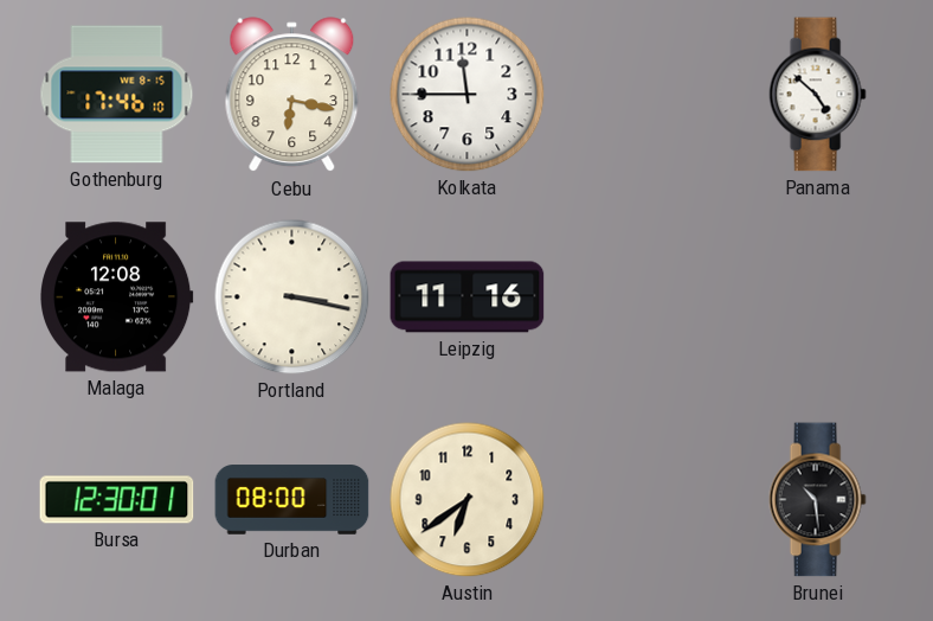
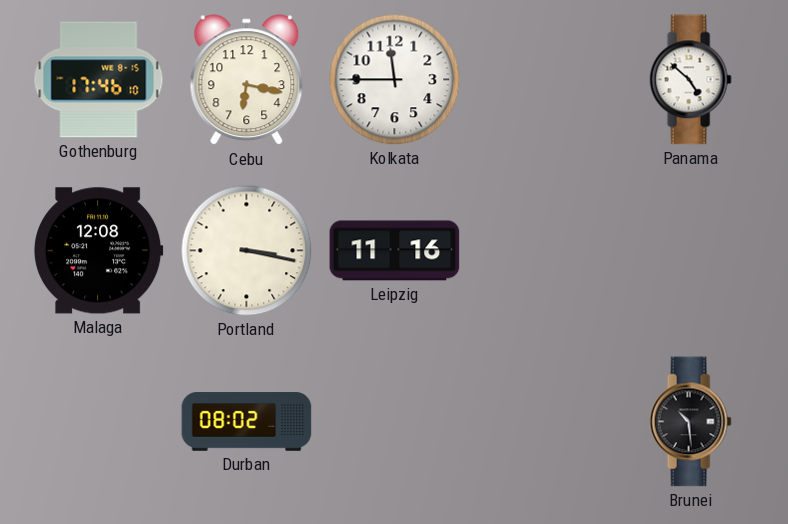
Bursa: 12:30 -> none
Durban: 08:00 -> 08:02
Austin: 6:39 -> none
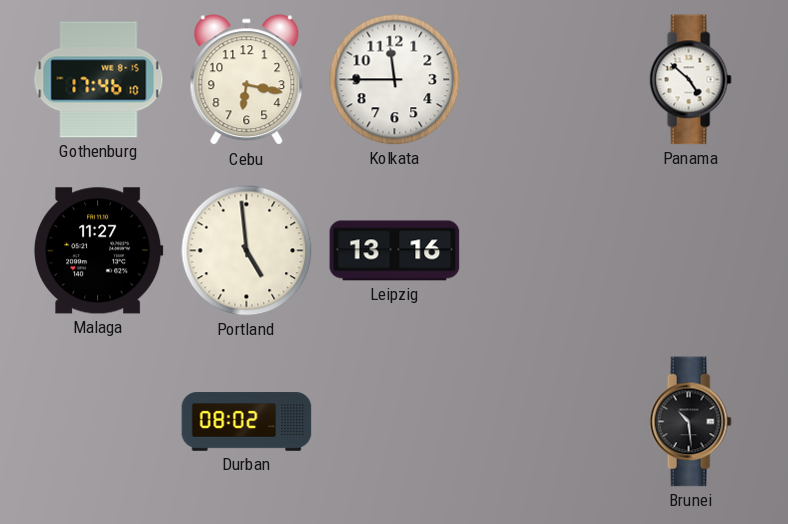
Malaga: 12:08 -> 11:27
Portland: 3:17 -> 4:59
Leipzig: 11:16 -> 13:16
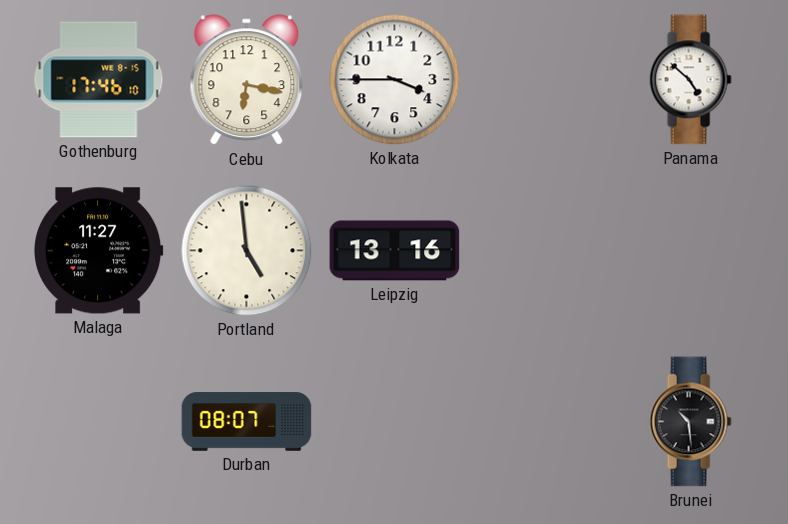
Kolkata: 11:45 -> 3:45
Durban: 08:02 -> 08:07
